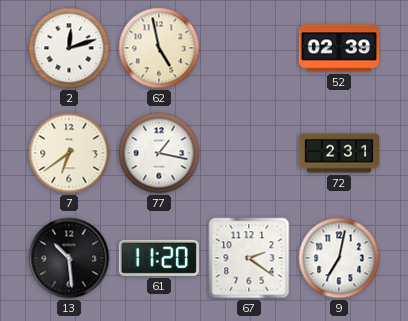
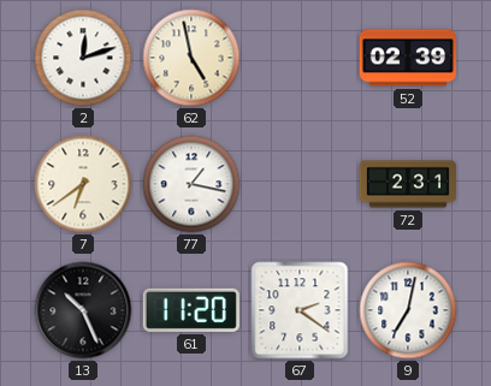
13: 10:29 -> 10:26
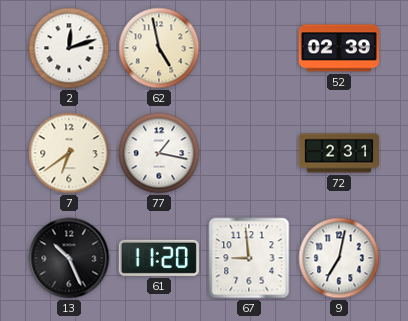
67: 2:21 -> 8:59
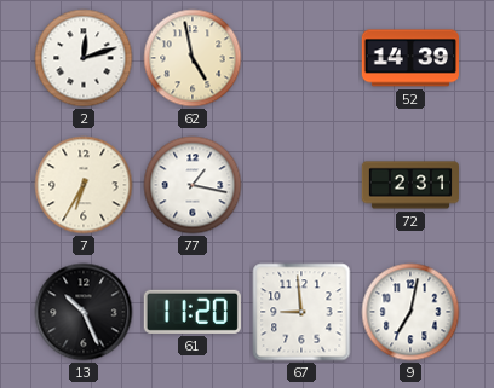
52: 02:39 -> 14:39
7: 6:39 -> 6:35
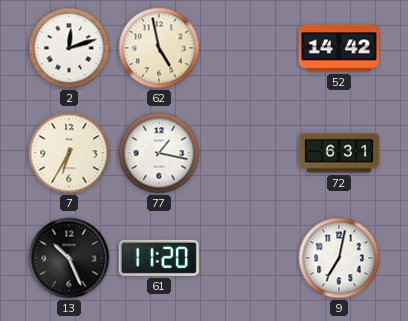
52: 14:39 -> 14:42
72: 2:31 -> 6:31
67: 8:59 -> none
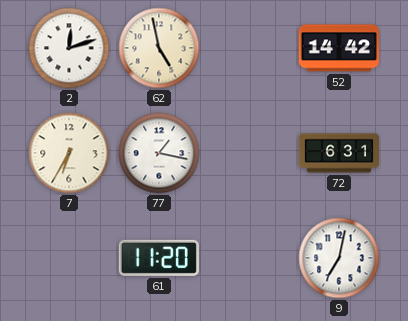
13: 10:26 -> none
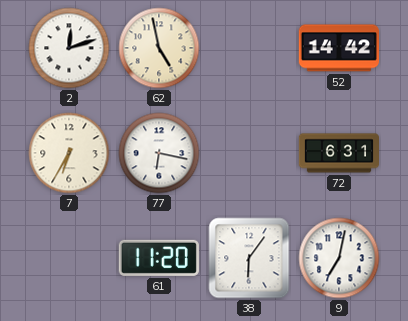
77: 1:17 -> 6:17
38: none -> 6:06
